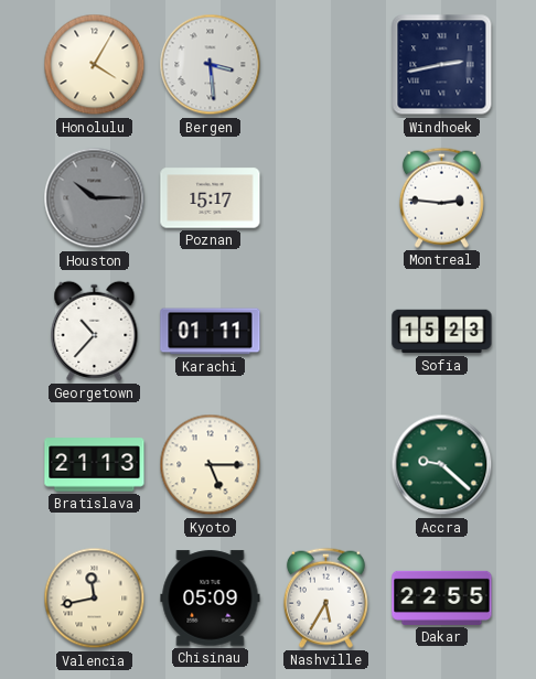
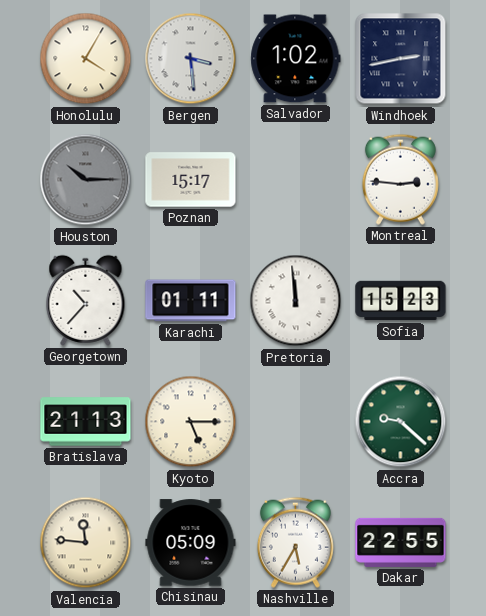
Salvador: none -> 1:02
Pretoria: none -> 11:59
Valencia: 11:43 -> 11:46
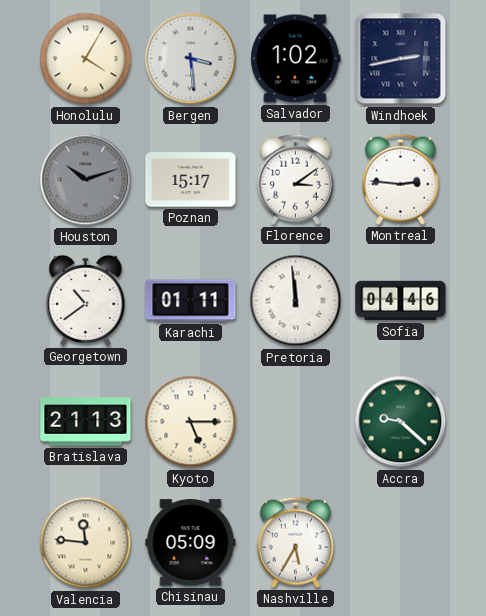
Houston: 10:15 -> 10:12
Florence: none -> 3:09
Georgetown: 10:37 -> 10:39
Sofia: 15:23 -> 04:46
Dakar: 22:55 -> none
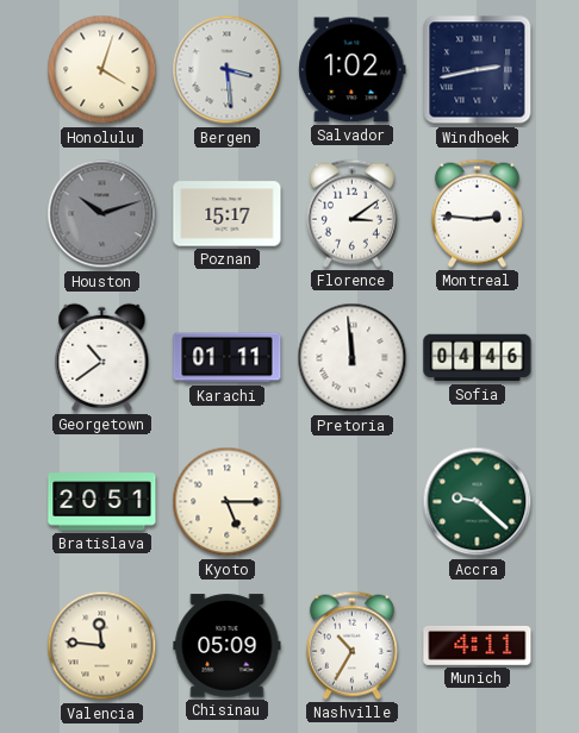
Honolulu: 4:05 -> 4:03
Bratislava: 21:13 -> 20:51
Nashville: 5:35 -> 10:35
Munich: none -> 4:11
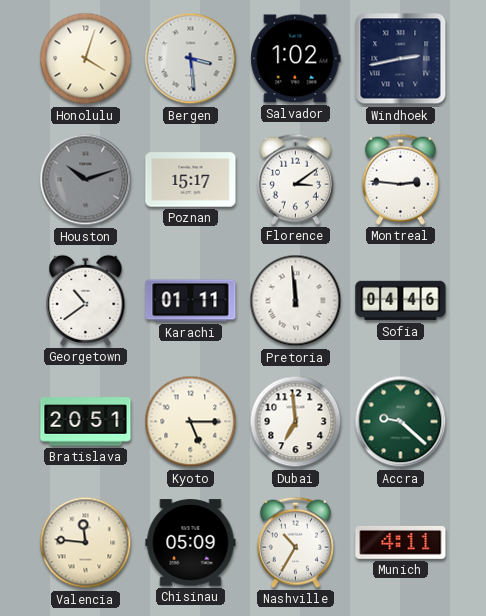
Dubai: none -> 6:59
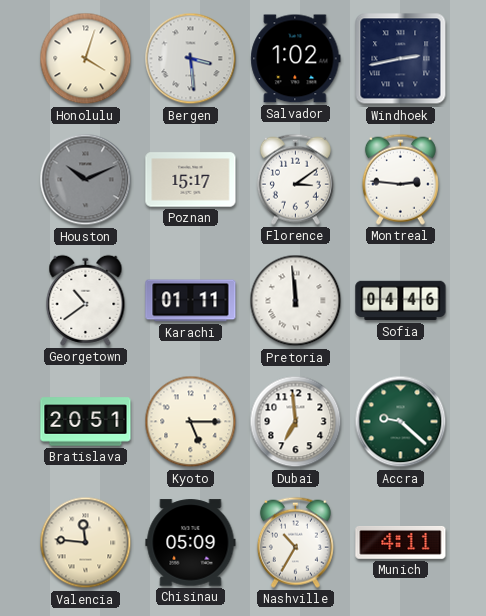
Houston: 10:12 -> 10:11
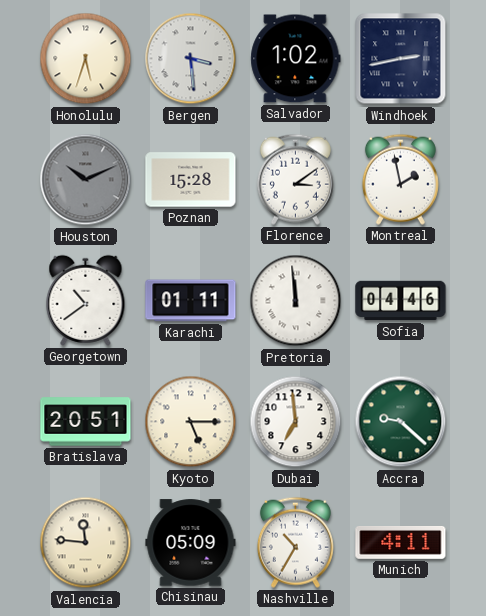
Honolulu: 4:03 -> 5:33
Poznan: 15:17 -> 15:28
Montreal: 2:46 -> 1:58
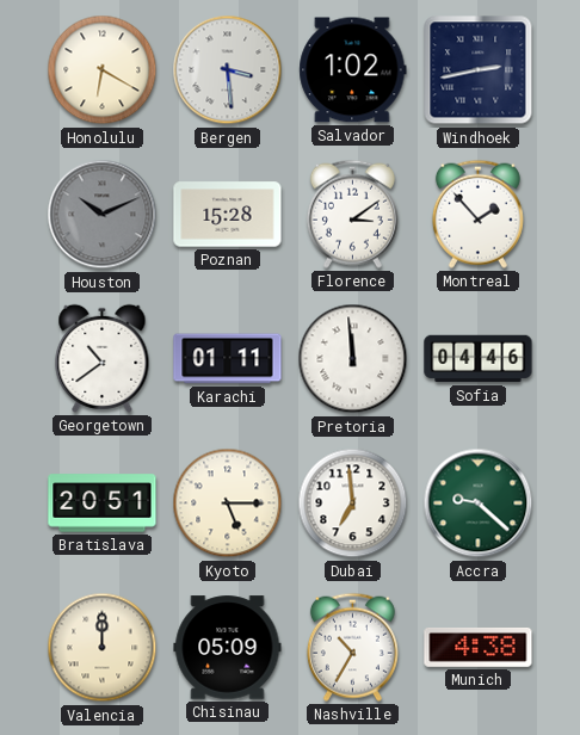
Honolulu: 5:33 -> 6:20
Montreal: 1:58 -> 1:53
Valencia: 11:46 -> 12:00
Munich: 4:11 -> 4:38
